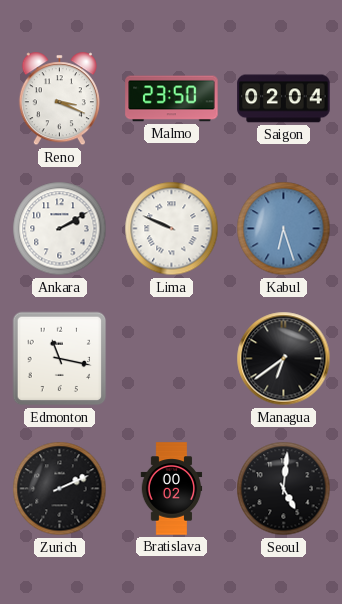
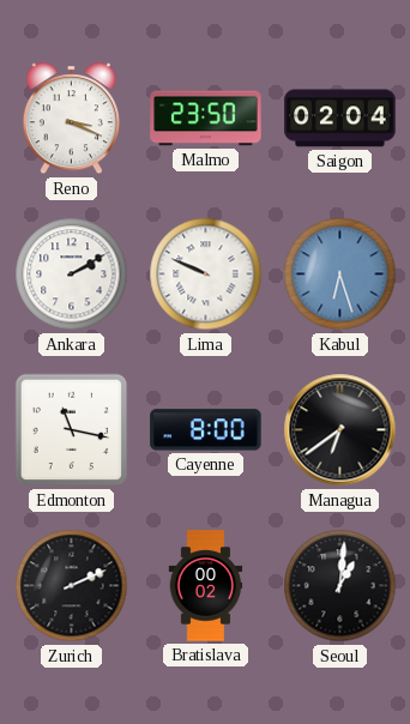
Cayenne: none -> 8:00
Seoul: 5:01 -> 1:01
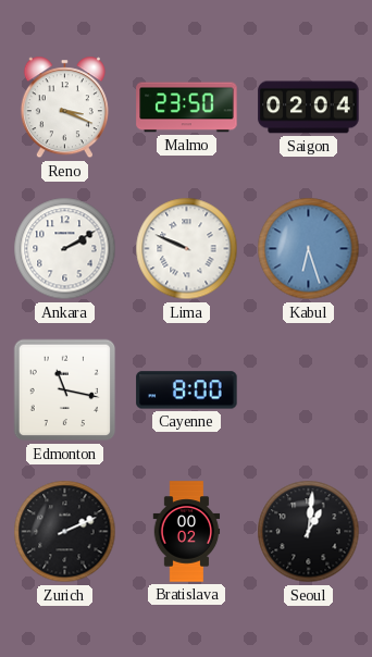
Managua: 6:39 -> none
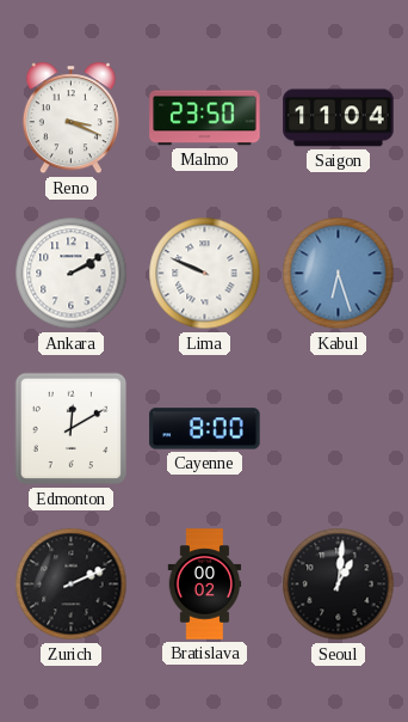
Saigon: 02:04 -> 11:04
Edmonton: 11:17 -> 12:10
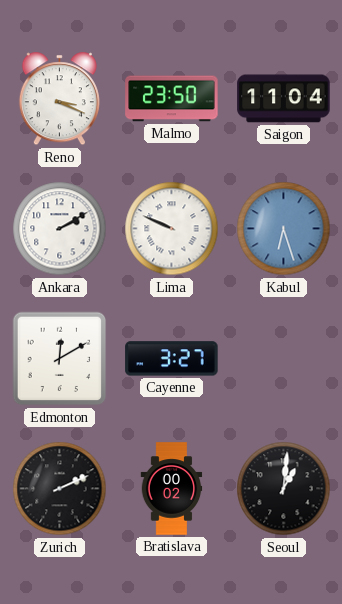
Cayenne: 8:00 -> 3:27
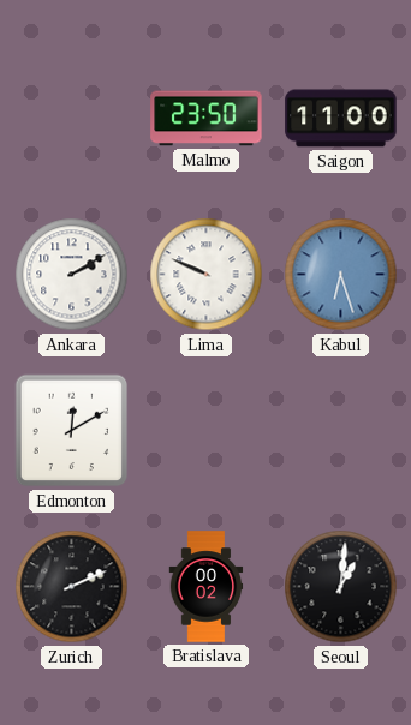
Reno: 3:19 -> none
Saigon: 11:04 -> 11:00
Cayenne: 3:27 -> none
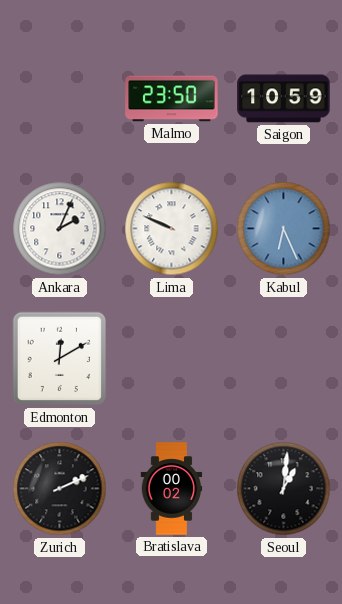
Saigon: 11:00 -> 10:59
Ankara: 2:10 -> 2:04
Kabul: 6:27 -> 6:26
